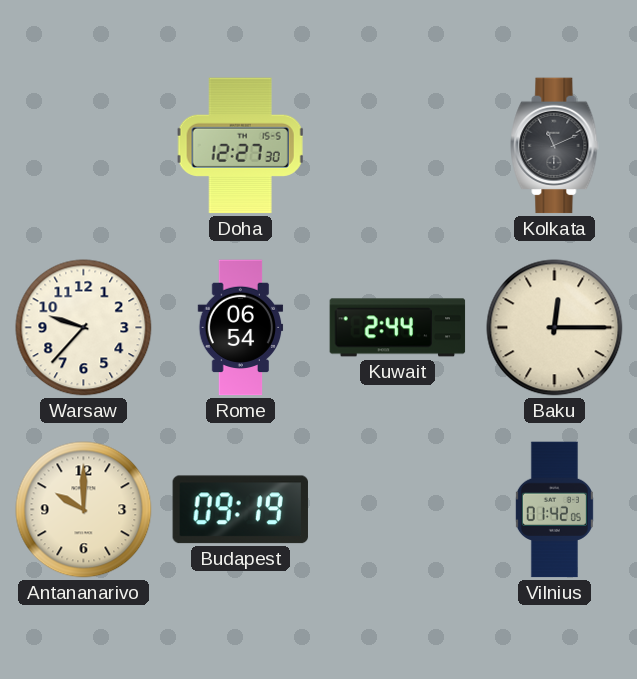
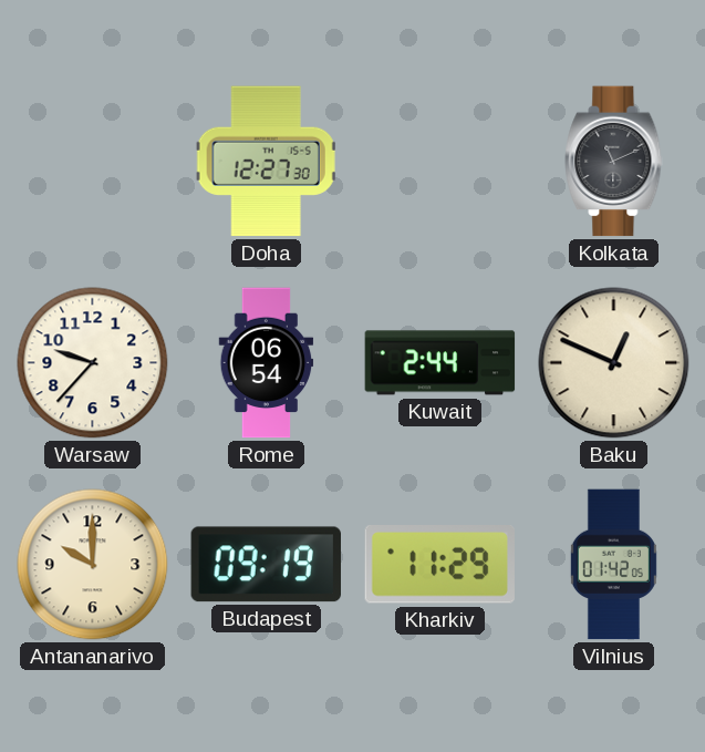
Baku: 12:15 -> 12:49
Kharkiv: none -> 11:29
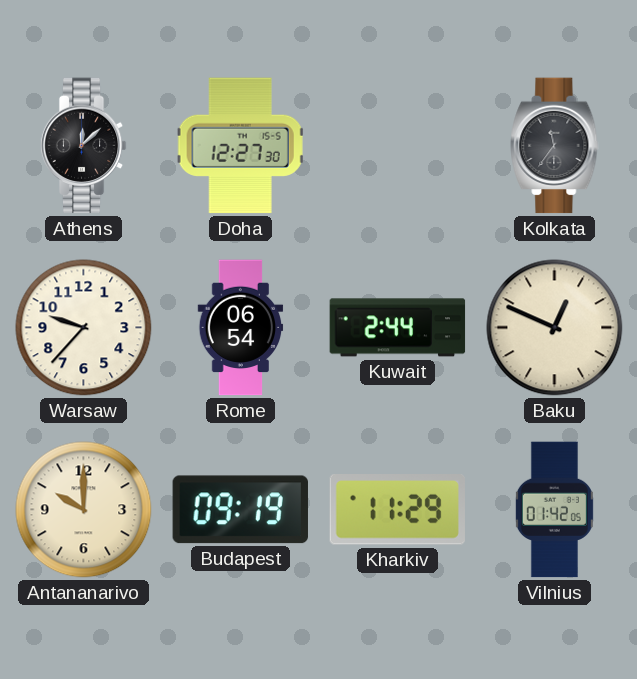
Athens: none -> 12:08
Kolkata: 11:11 -> 11:36
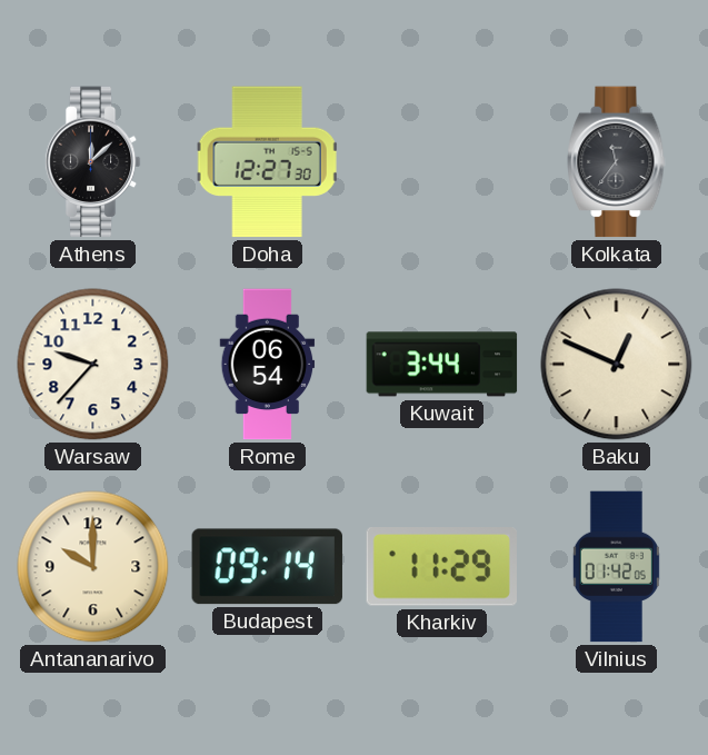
Kuwait: 2:44 -> 3:44
Budapest: 09:19 -> 09:14
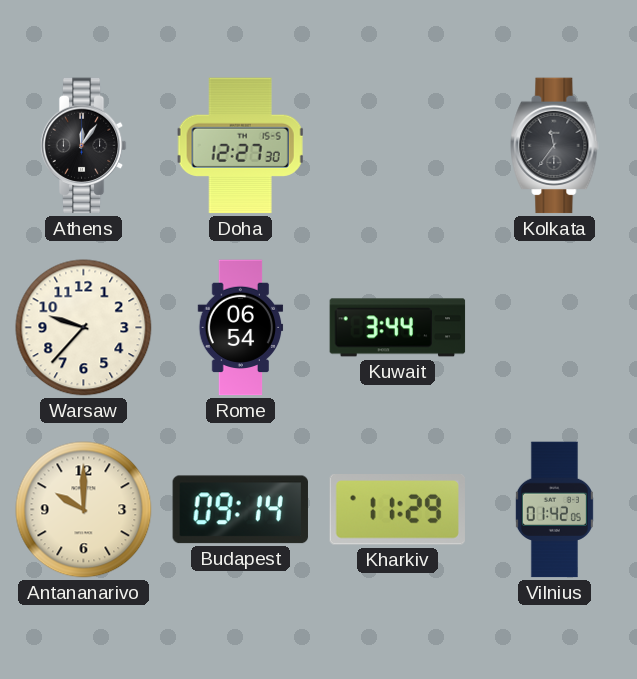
Athens: 12:08 -> 12:06
Baku: 12:49 -> none
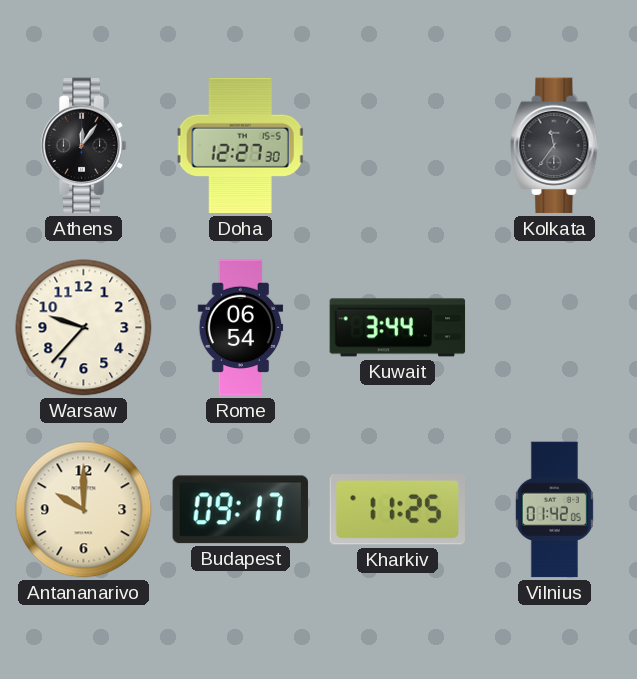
Budapest: 09:14 -> 09:17
Kharkiv: 11:29 -> 11:25
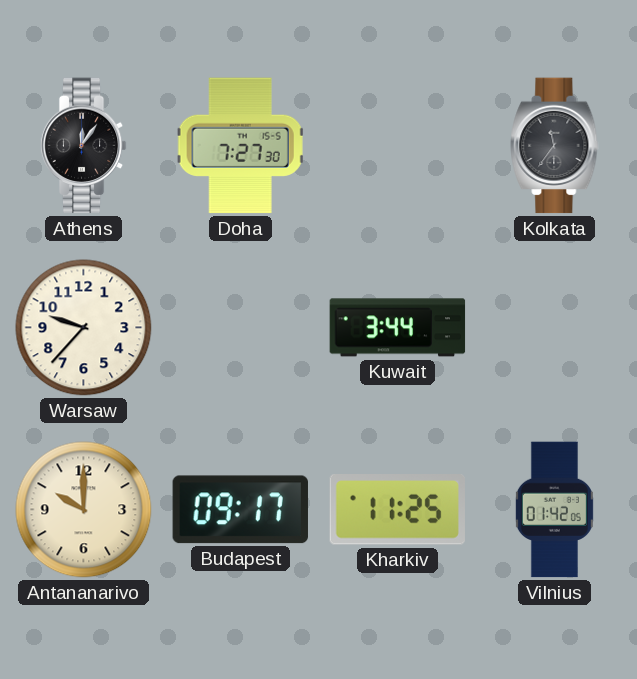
Doha: 12:27 -> 7:27
Rome: 06:54 -> none
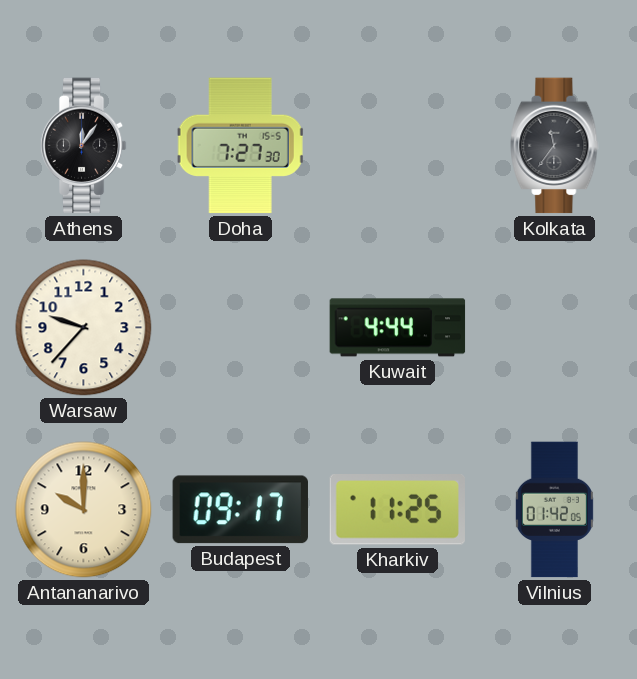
Kuwait: 3:44 -> 4:44
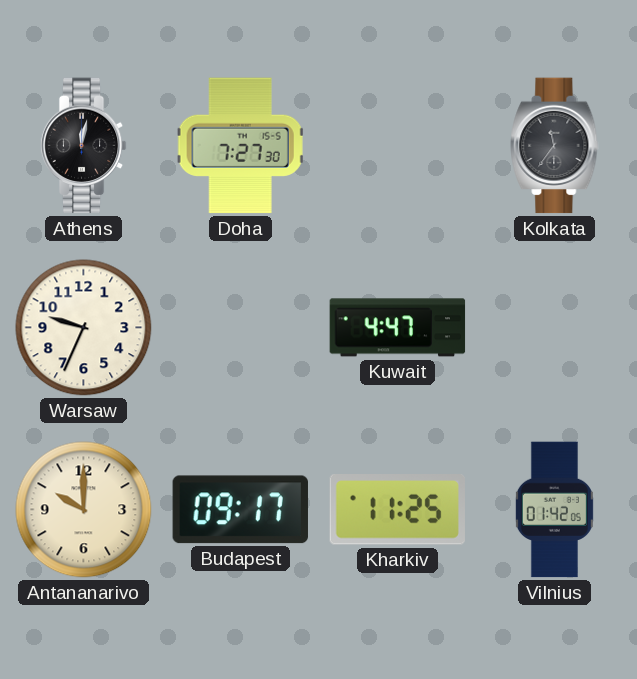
Athens: 12:06 -> 12:02
Warsaw: 9:37 -> 9:34
Kuwait: 4:44 -> 4:47
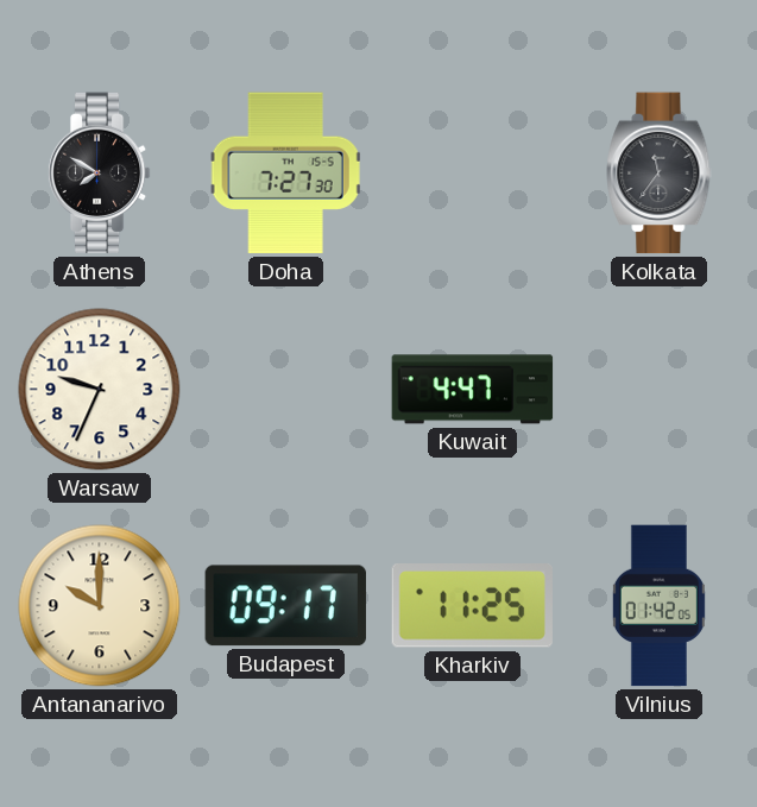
Athens: 12:02 -> 7:50
